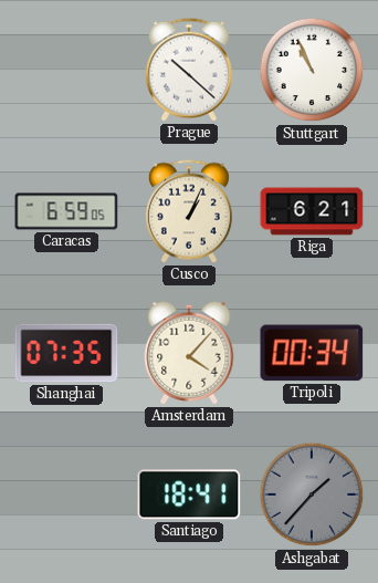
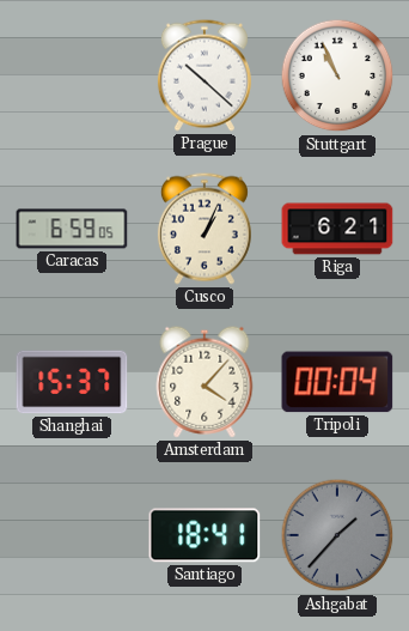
Shanghai: 07:35 -> 15:37
Tripoli: 00:34 -> 00:04
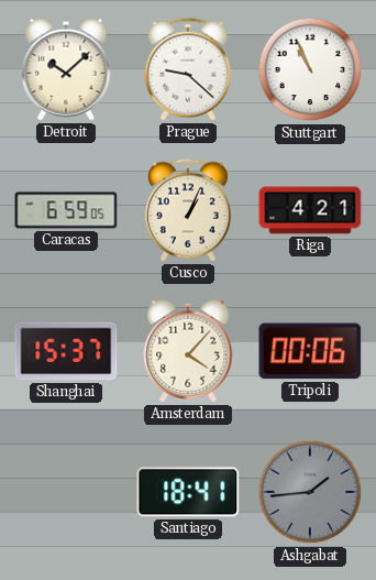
Detroit: none -> 10:08
Prague: 10:22 -> 9:22
Riga: 6:21 -> 4:21
Tripoli: 00:04 -> 00:06
Ashgabat: 1:37 -> 1:44
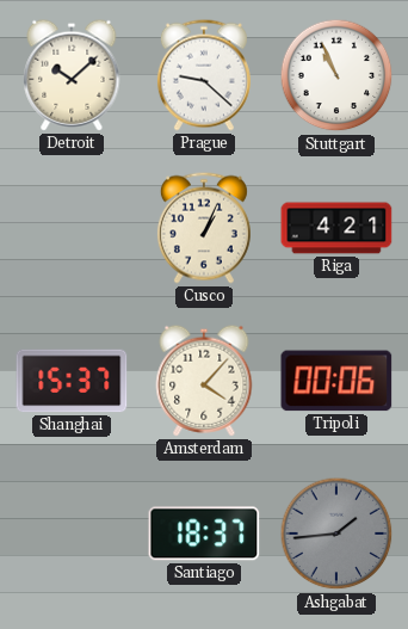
Caracas: 6:59 -> none
Santiago: 18:41 -> 18:37
